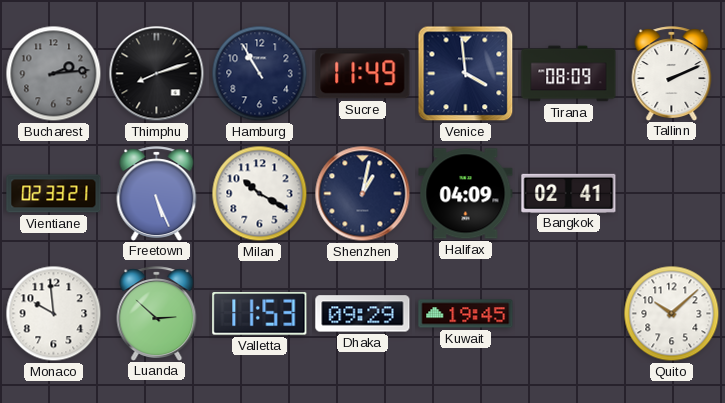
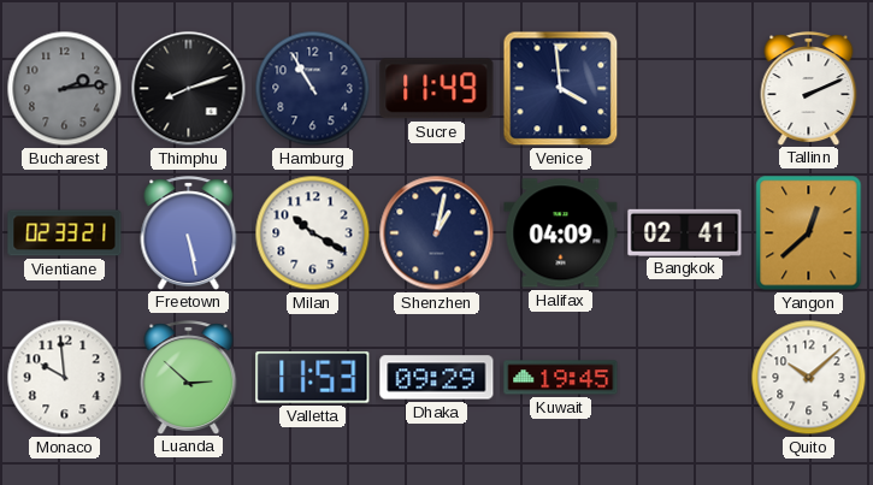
Tirana: 08:09 -> none
Freetown: 5:26 -> 5:28
Yangon: none -> 12:38
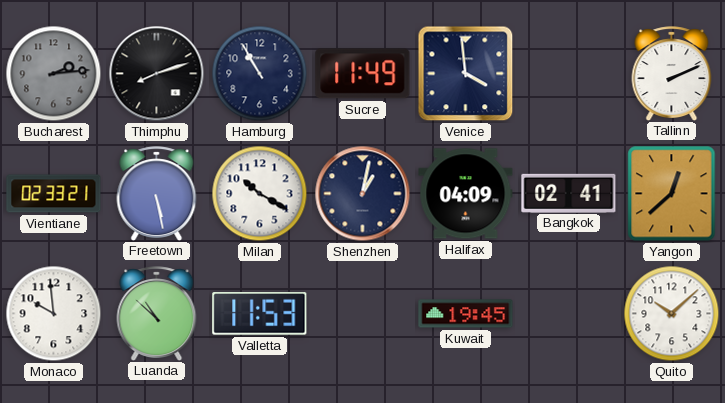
Luanda: 2:52 -> 10:52
Dhaka: 09:29 -> none
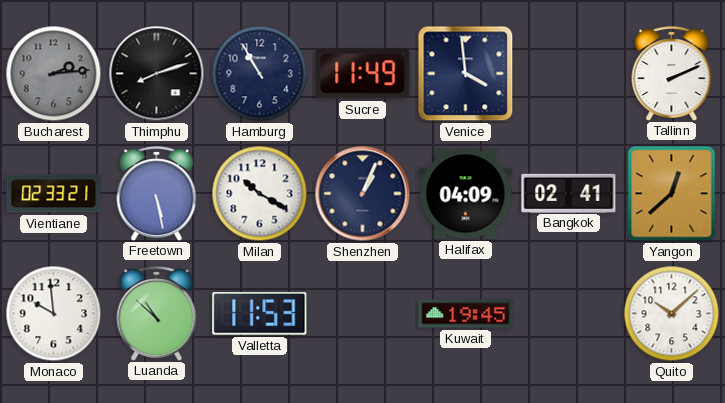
Shenzhen: 1:02 -> 1:04
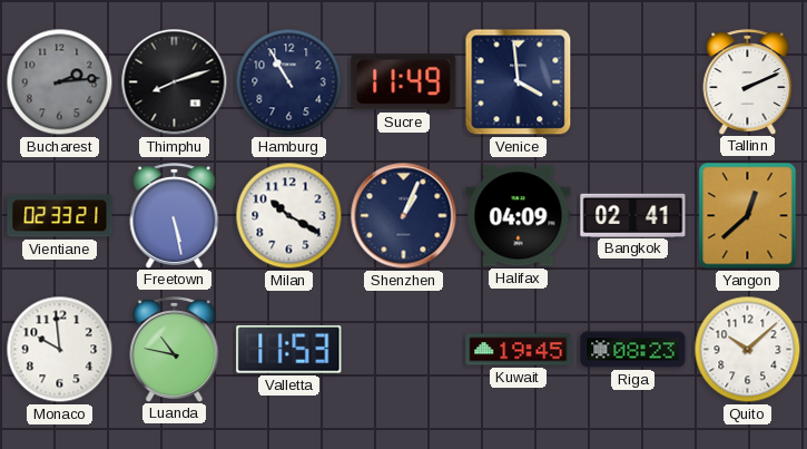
Luanda: 10:52 -> 10:47
Riga: none -> 08:23
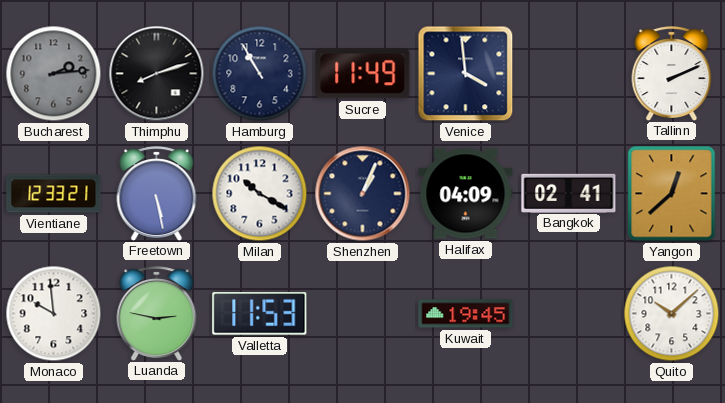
Vientiane: 02:33 -> 12:33
Luanda: 10:47 -> 2:47
Riga: 08:23 -> none
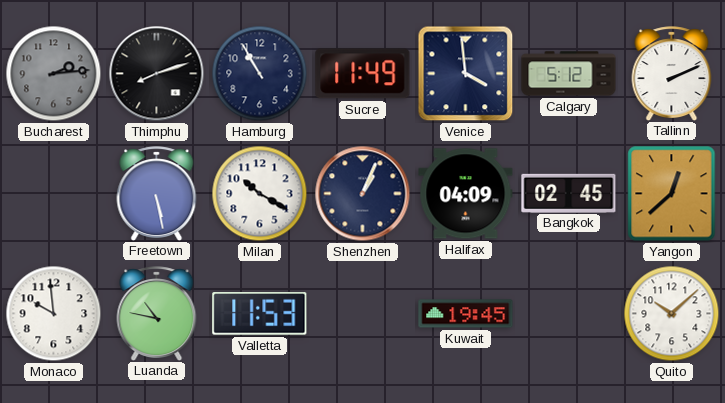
Calgary: none -> 5:12
Vientiane: 12:33 -> none
Bangkok: 02:41 -> 02:45
Luanda: 2:47 -> 10:47
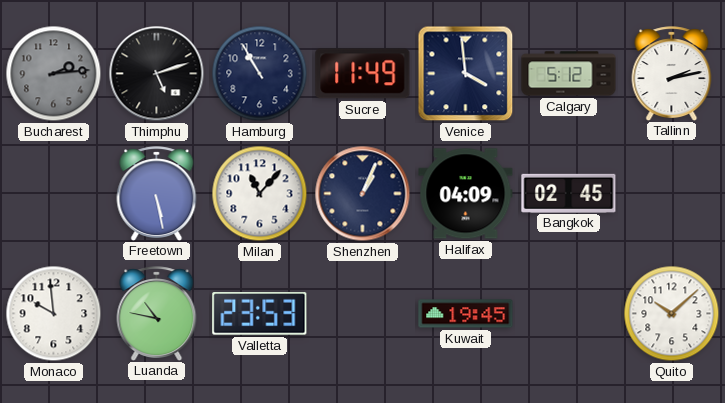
Thimphu: 8:12 -> 5:12
Tallinn: 2:11 -> 2:13
Milan: 10:20 -> 11:07
Yangon: 12:38 -> none
Valletta: 11:53 -> 23:53
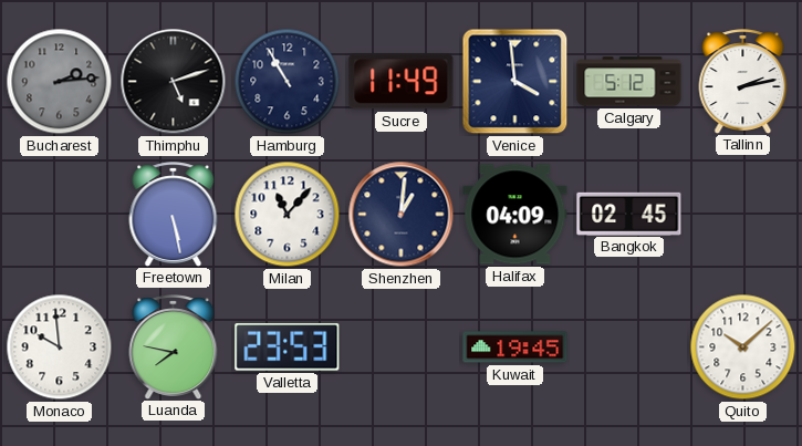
Shenzhen: 1:04 -> 1:01
Luanda: 10:47 -> 7:47
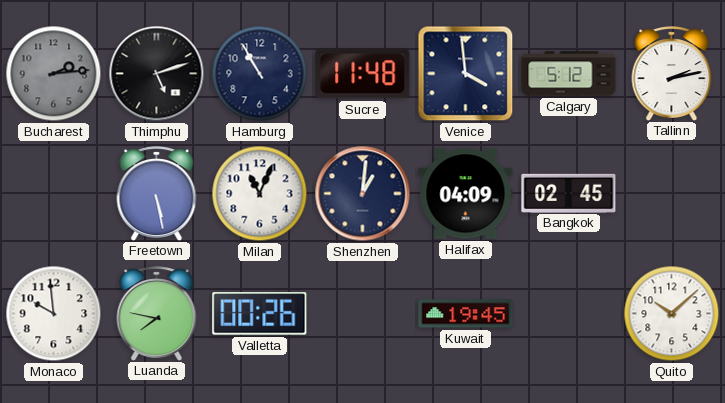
Sucre: 11:49 -> 11:48
Milan: 11:07 -> 11:04
Valletta: 23:53 -> 00:26
